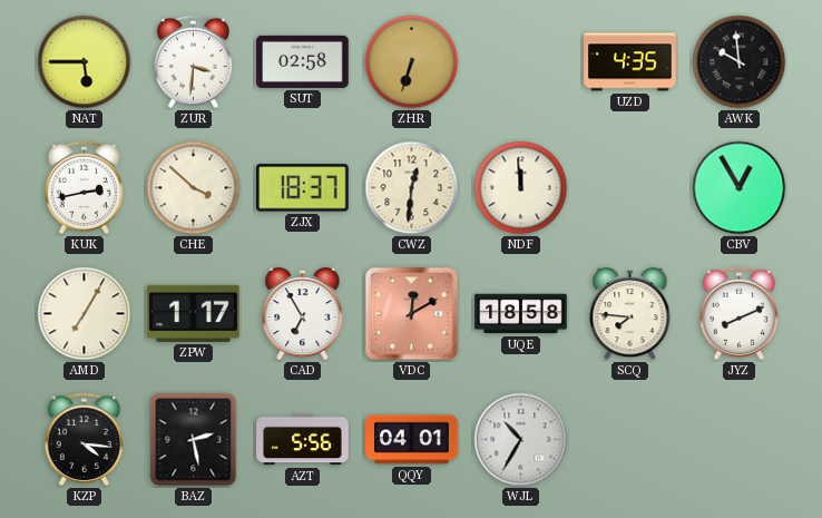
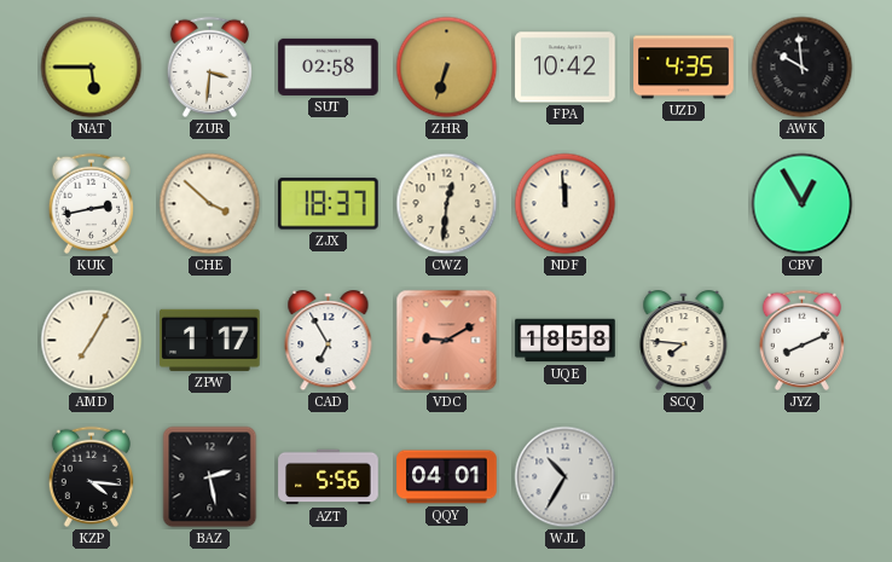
FPA: none -> 10:42
VDC: 12:10 -> 9:10
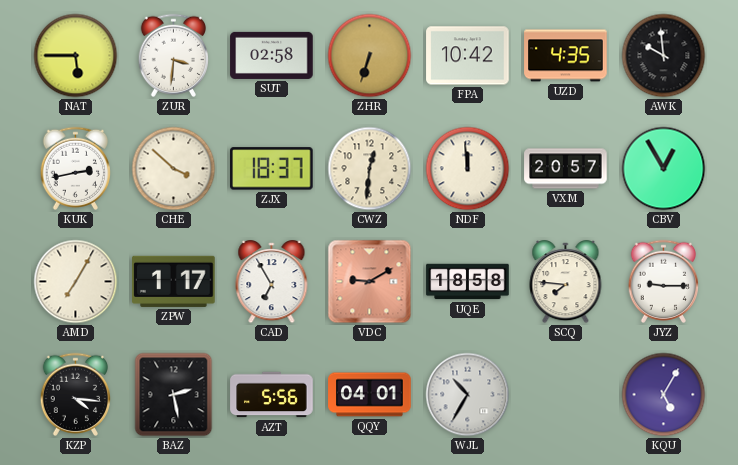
VXM: none -> 20:57
JYZ: 8:11 -> 9:15
KQU: none -> 5:05
